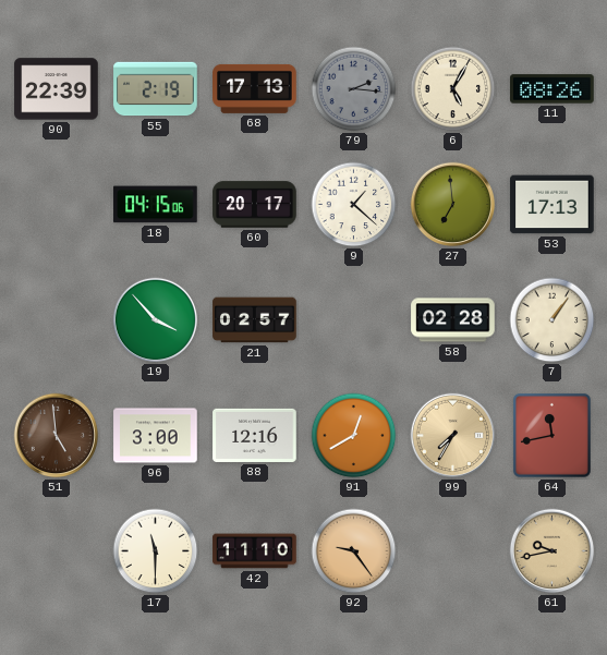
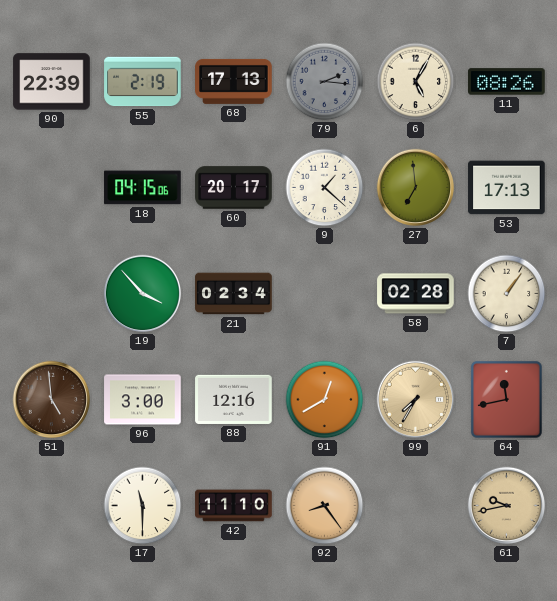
21: 02:57 -> 02:34
92: 9:24 -> 8:24
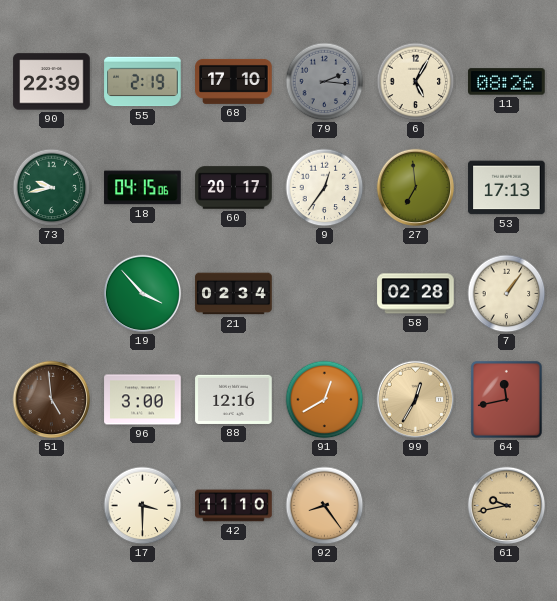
68: 17:13 -> 17:10
73: none -> 9:43
9: 1:22 -> 12:36
99: 7:35 -> 12:35
17: 11:30 -> 3:30
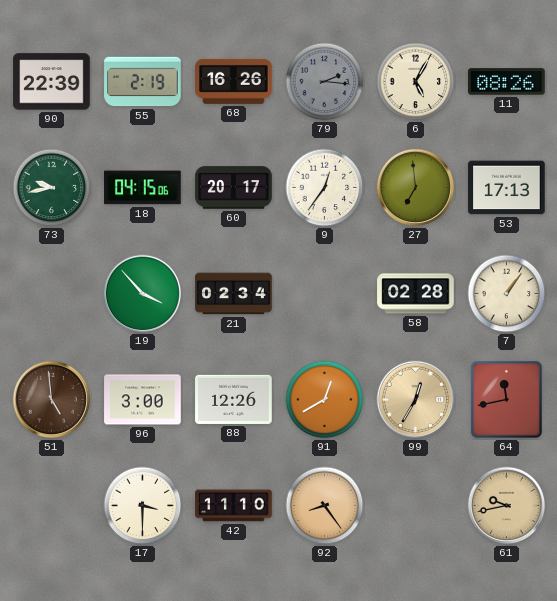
68: 17:10 -> 16:26
88: 12:16 -> 12:26
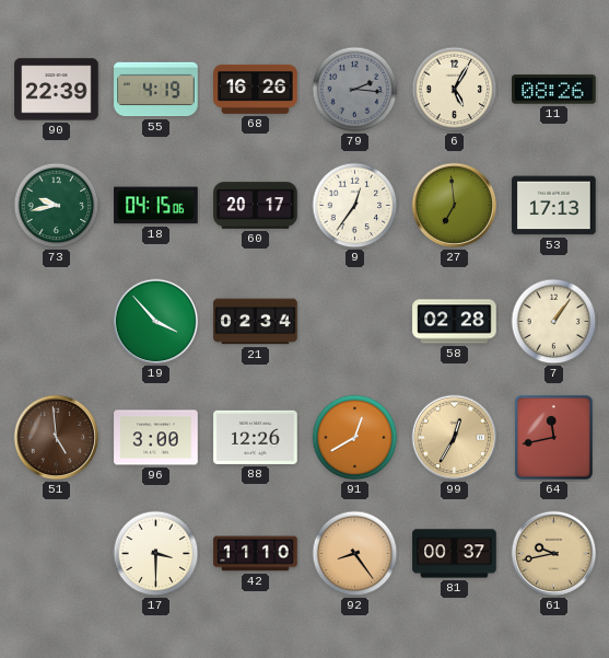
55: 2:19 -> 4:19
81: none -> 00:37
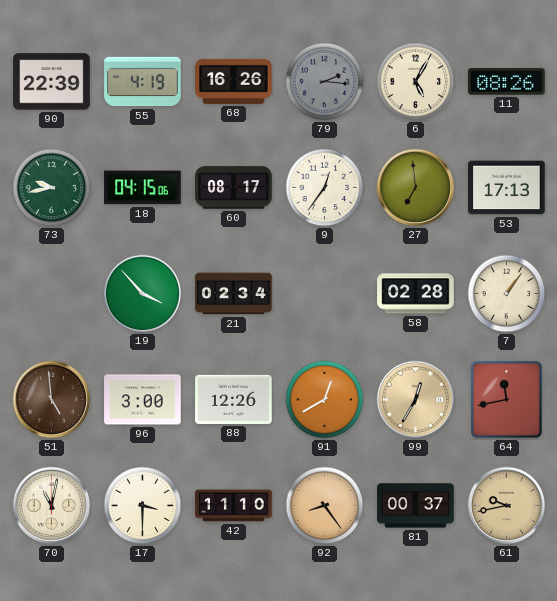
60: 20:17 -> 08:17
70: none -> 11:02
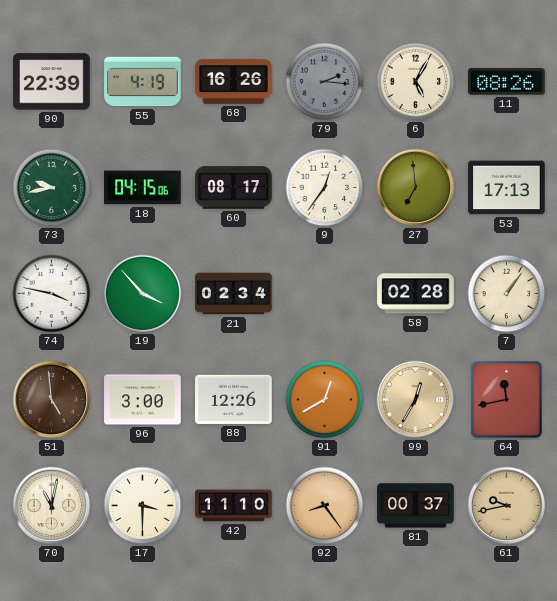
74: none -> 3:47
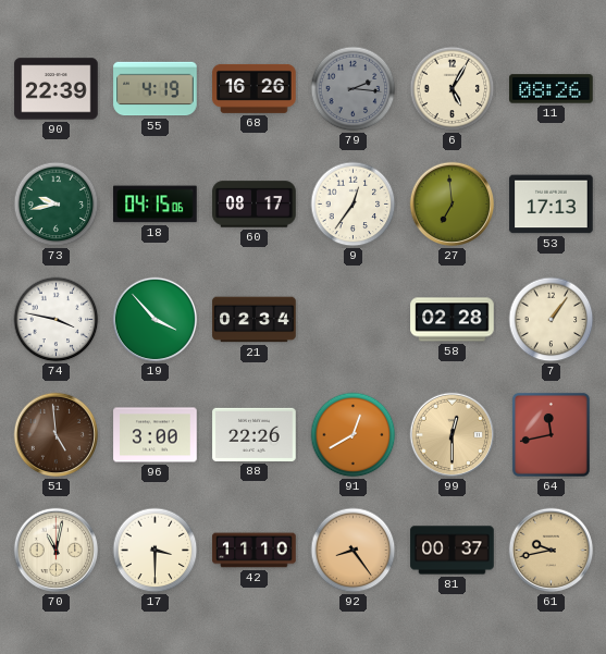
88: 12:26 -> 22:26
99: 12:35 -> 12:30
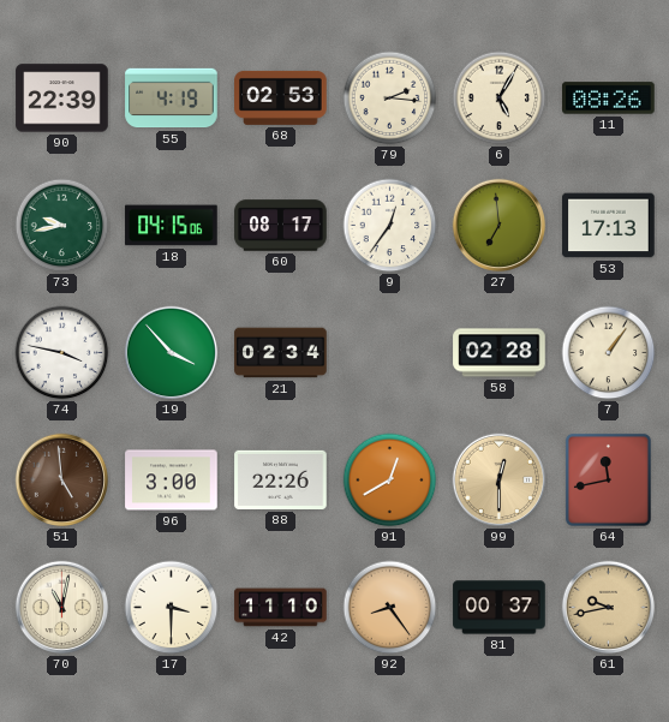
68: 16:26 -> 02:53
79 dial: grey -> cream
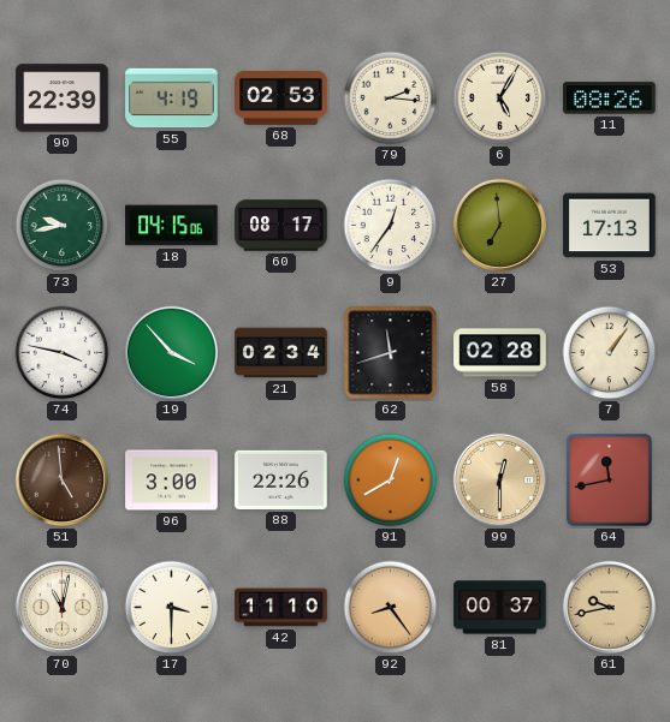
62: none -> 11:42
